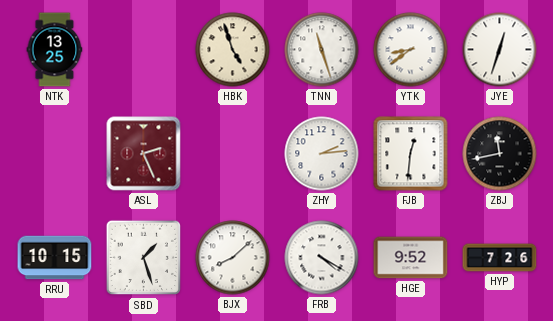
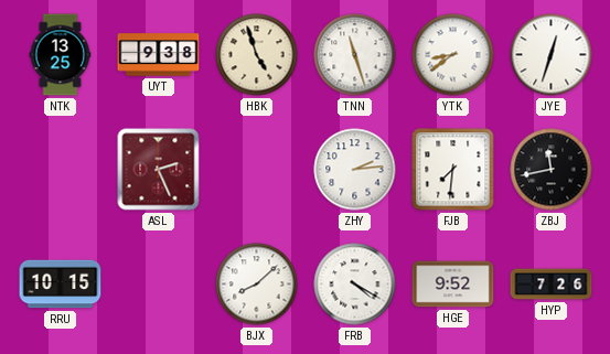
UYT: none -> 9:38
FJB: 12:31 -> 7:31
SBD: 1:27 -> none
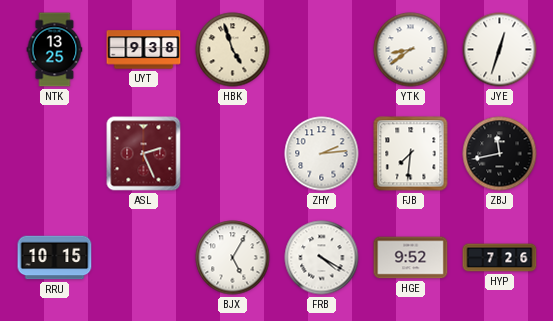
TNN: 11:27 -> none
BJX: 8:08 -> 5:05
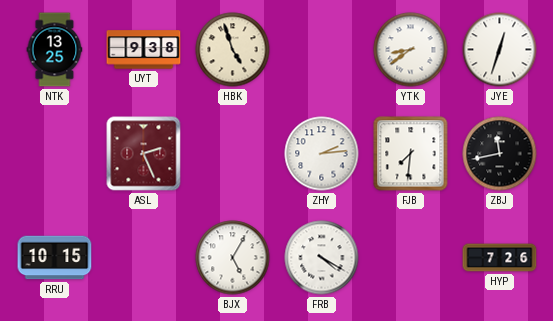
HGE: 9:52 -> none
